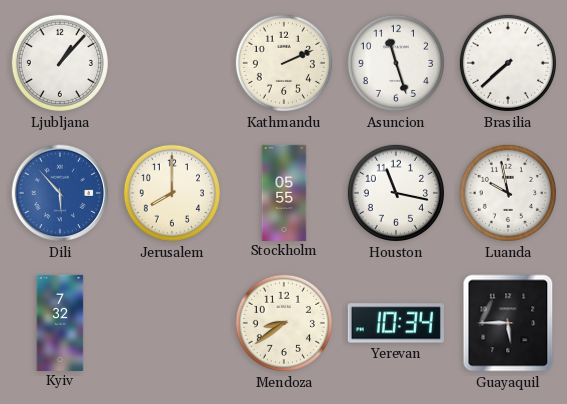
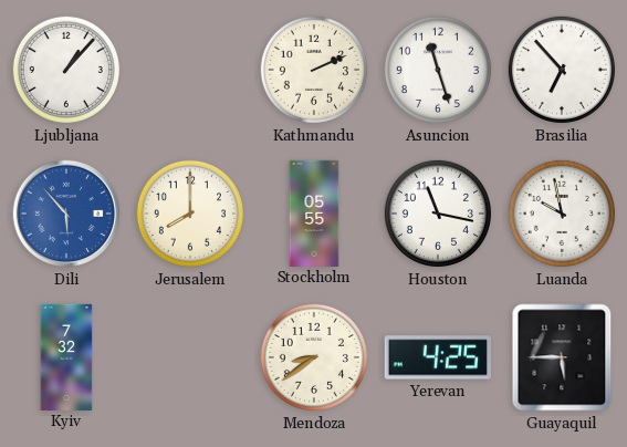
Brasilia: 7:38 -> 6:53
Yerevan: 10:34 -> 4:25
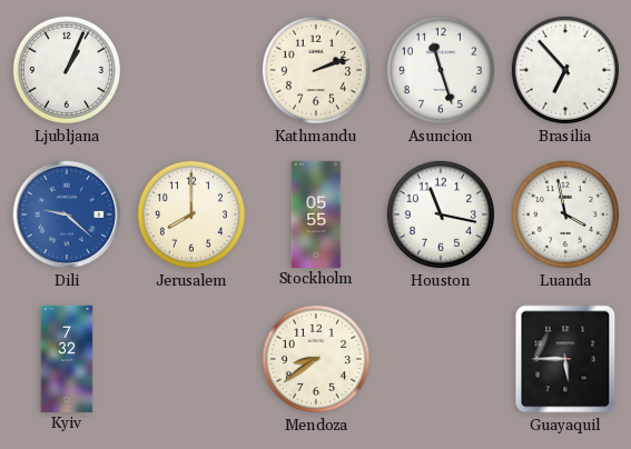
Ljubljana: 1:07 -> 1:04
Kathmandu: 2:11 -> 2:12
Dili: 5:53 -> 9:22
Luanda: 9:58 -> 3:58
Yerevan: 4:25 -> none
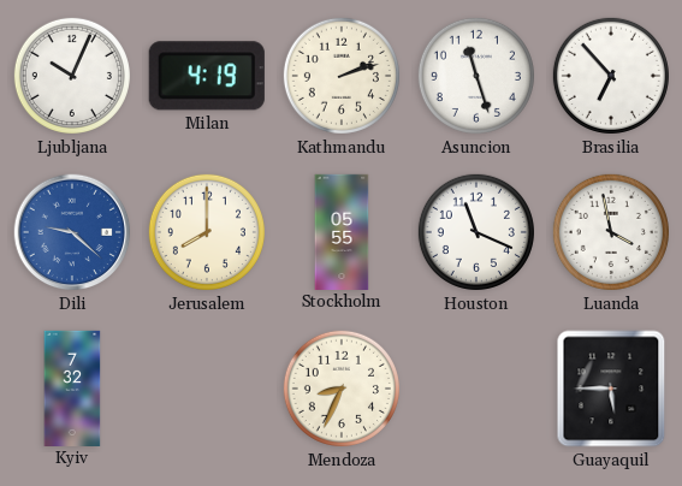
Ljubljana: 1:04 -> 10:04
Milan: none -> 4:19
Houston: 11:17 -> 11:19
Mendoza: 8:39 -> 8:34
